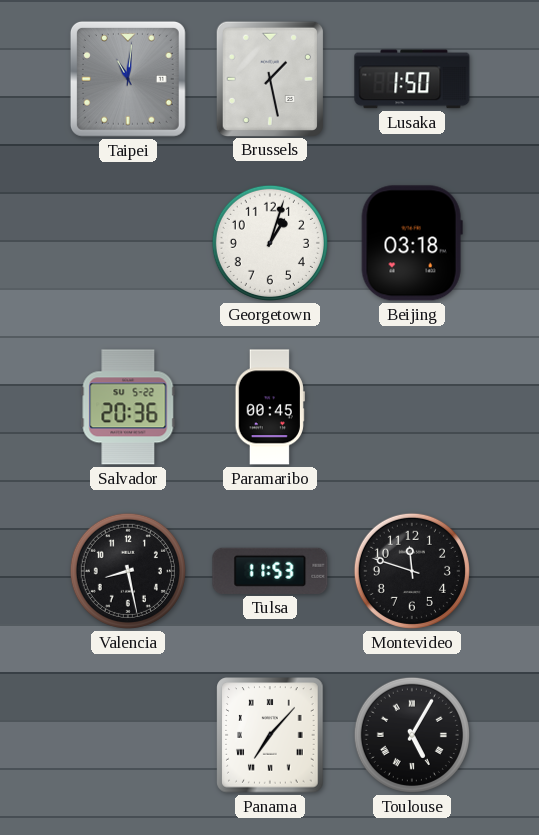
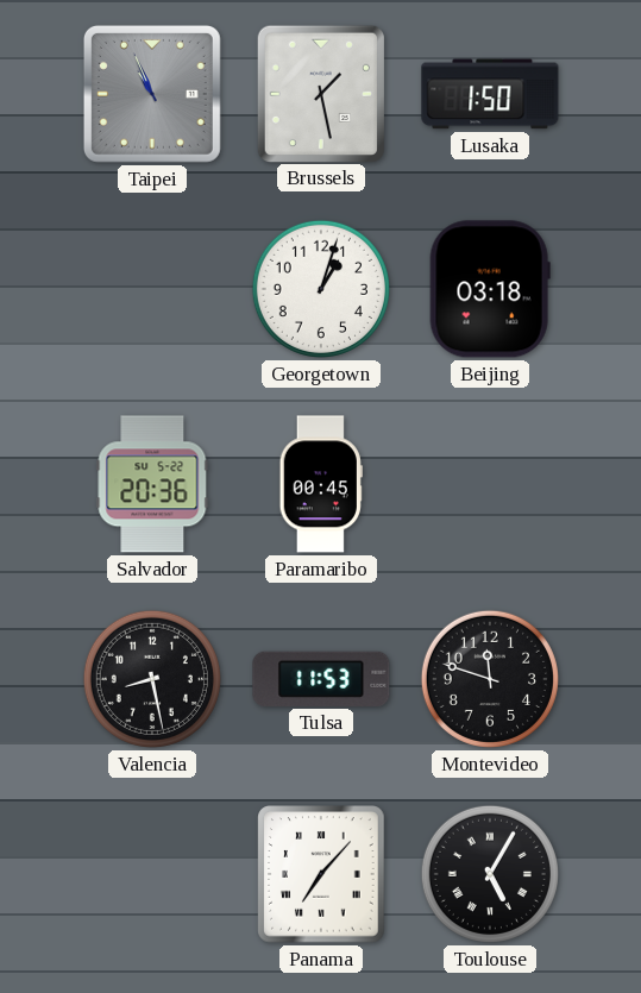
Taipei: 11:01 -> 10:56
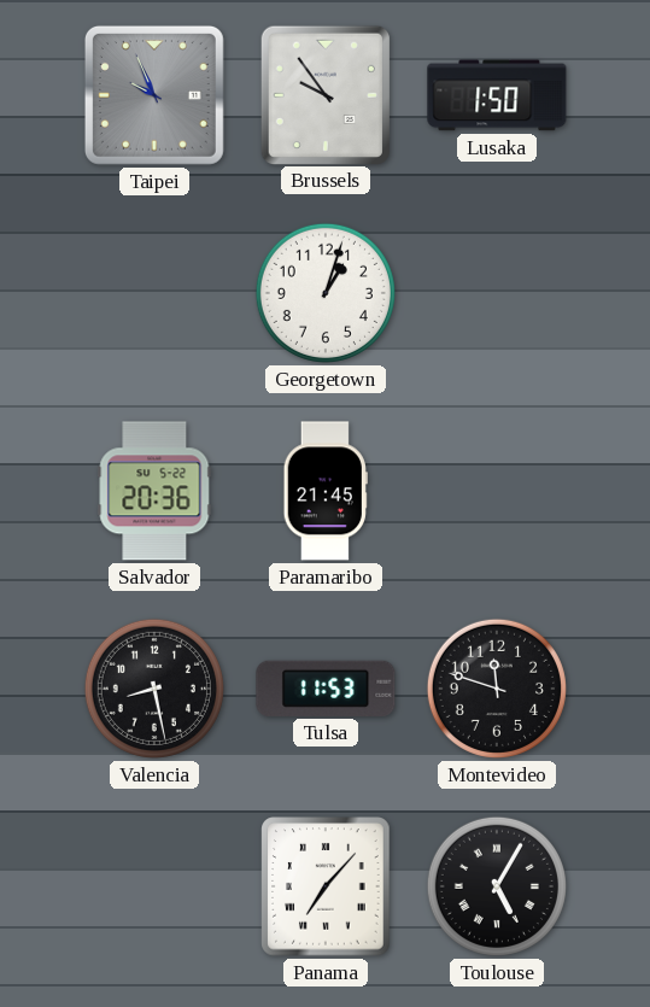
Taipei: 10:56 -> 9:56
Brussels: 1:28 -> 9:54
Beijing: 03:18 -> none
Paramaribo: 00:45 -> 21:45
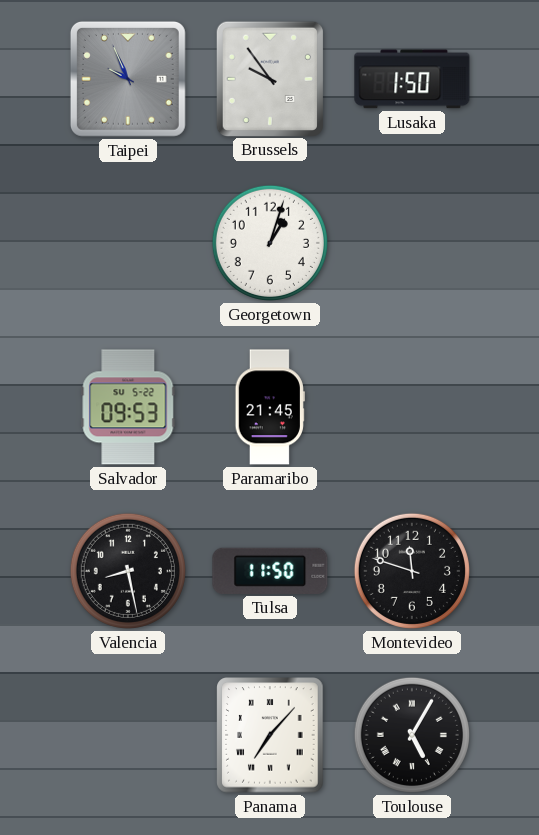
Salvador: 20:36 -> 09:53
Tulsa: 11:53 -> 11:50
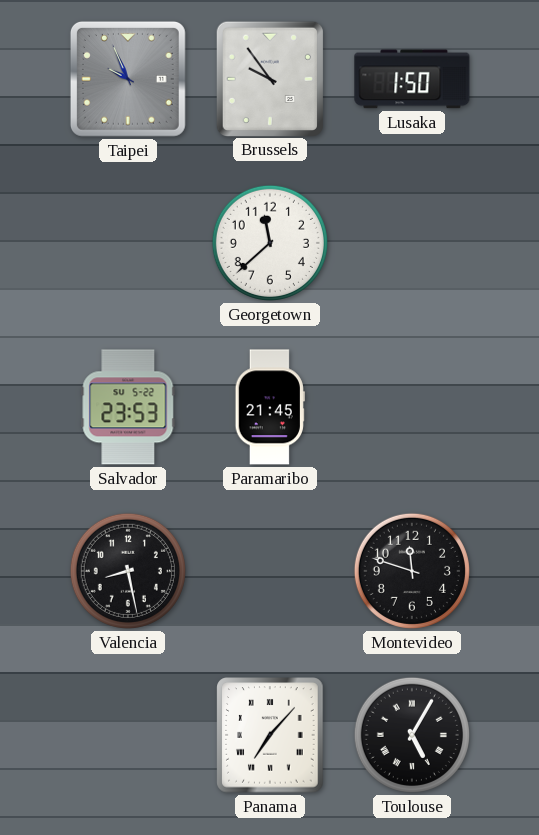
Georgetown: 1:03 -> 11:38
Salvador: 09:53 -> 23:53
Tulsa: 11:50 -> none
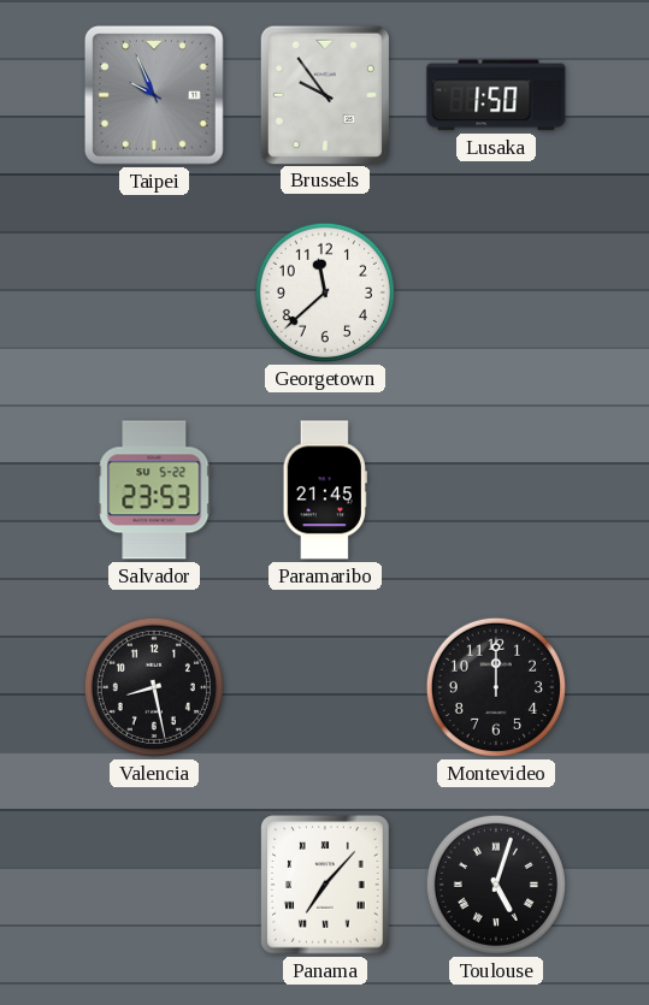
Montevideo: 11:48 -> 12:00
Toulouse: 5:05 -> 5:03
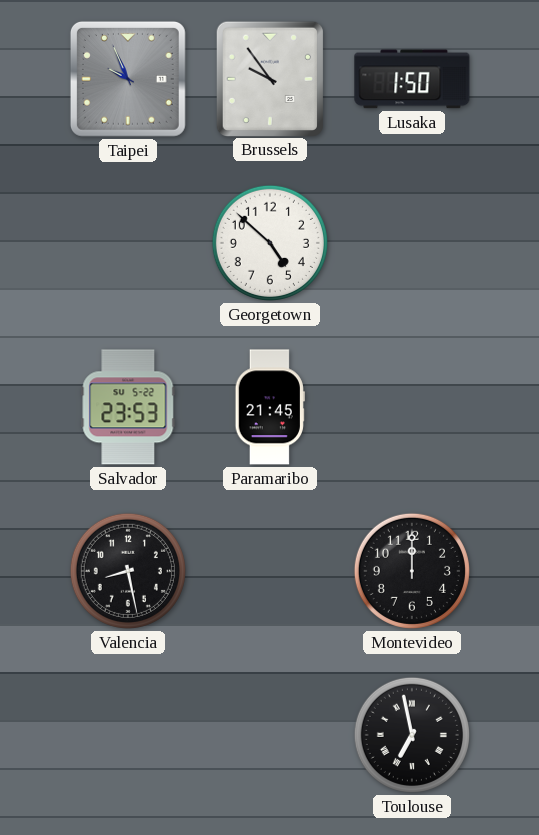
Georgetown: 11:38 -> 4:52
Panama: 7:07 -> none
Toulouse: 5:03 -> 6:58
